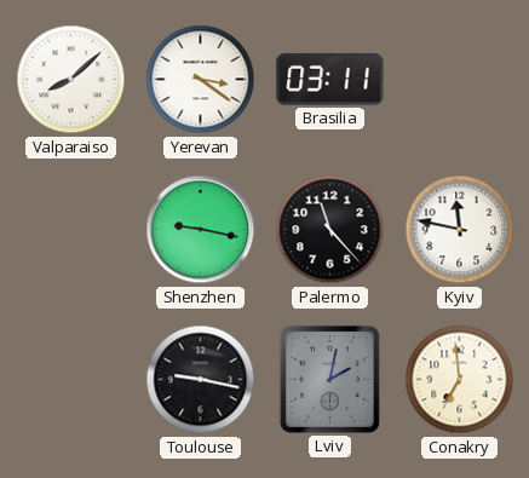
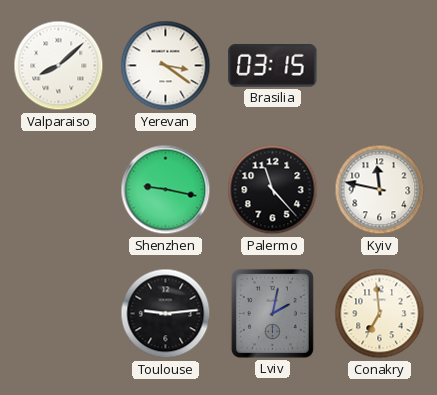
Brasilia: 03:11 -> 03:15
Toulouse: 9:17 -> 9:14
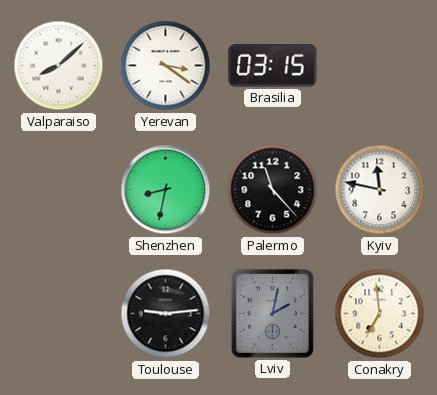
Shenzhen: 9:17 -> 8:32
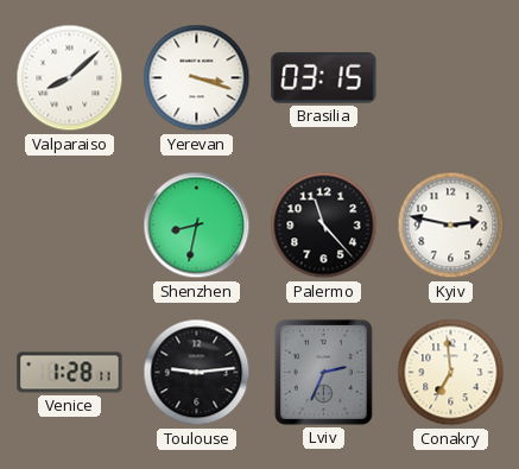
Yerevan: 3:21 -> 3:18
Kyiv: 11:47 -> 2:47
Venice: none -> 1:28
Lviv: 2:02 -> 2:34
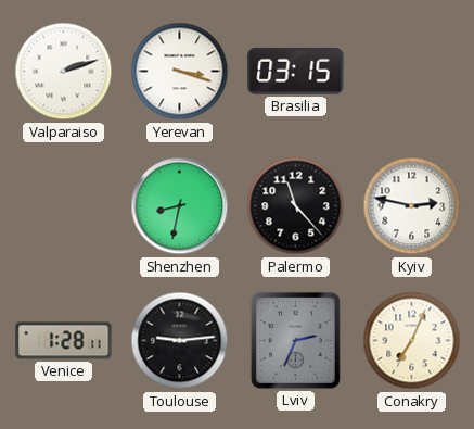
Valparaiso: 8:08 -> 2:12
Conakry: 6:59 -> 7:04
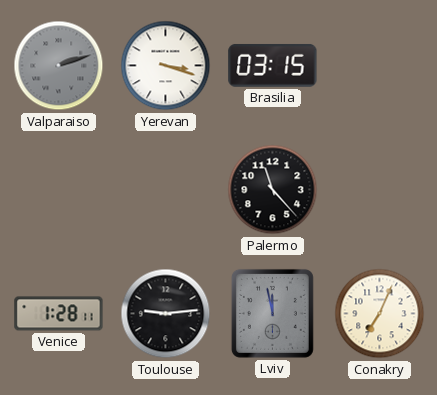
Valparaiso dial: white -> grey
Shenzhen: 8:32 -> none
Kyiv: 2:47 -> none
Lviv: 2:34 -> 11:58
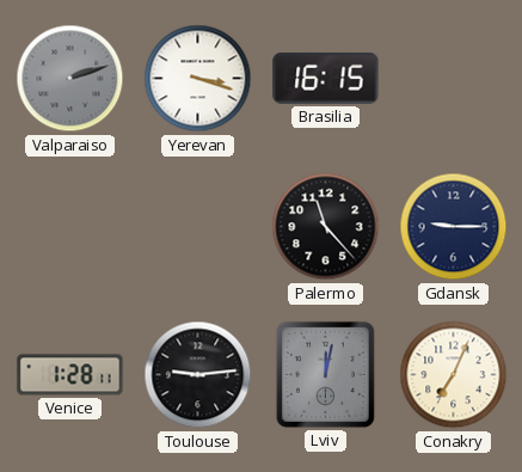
Brasilia: 03:15 -> 16:15
Gdansk: none -> 9:15
Lviv: 11:58 -> 12:02
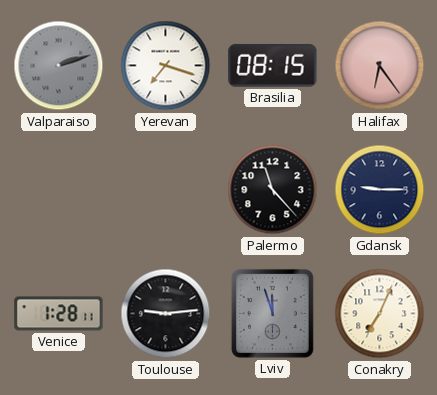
Yerevan: 3:18 -> 7:18
Brasilia: 16:15 -> 08:15
Halifax: none -> 6:24
Lviv: 12:02 -> 11:57
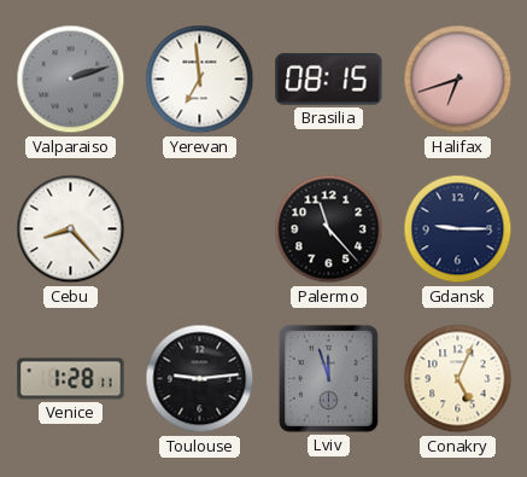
Yerevan: 7:18 -> 6:59
Halifax: 6:24 -> 6:42
Cebu: none -> 8:23
Conakry: 7:04 -> 5:04
